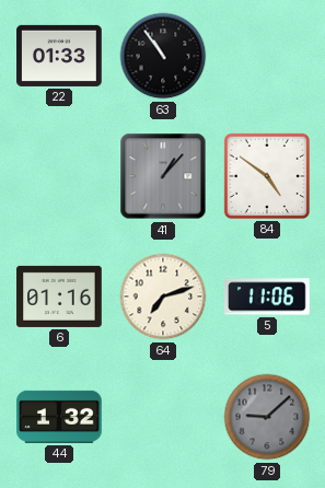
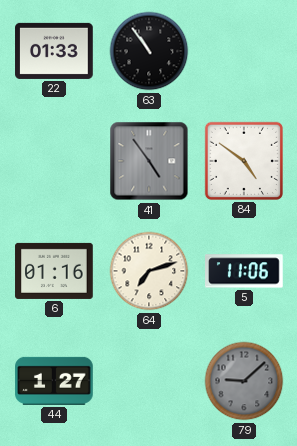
41: 1:07 -> 4:54
44: 1:32 -> 1:27
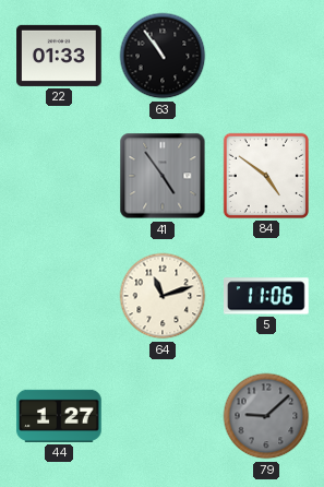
6: 01:16 -> none
64: 7:12 -> 11:12
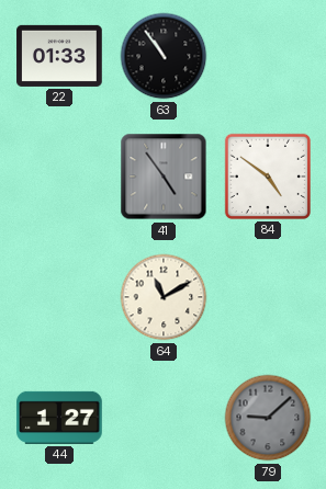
64: 11:12 -> 11:10
5: 11:06 -> none
